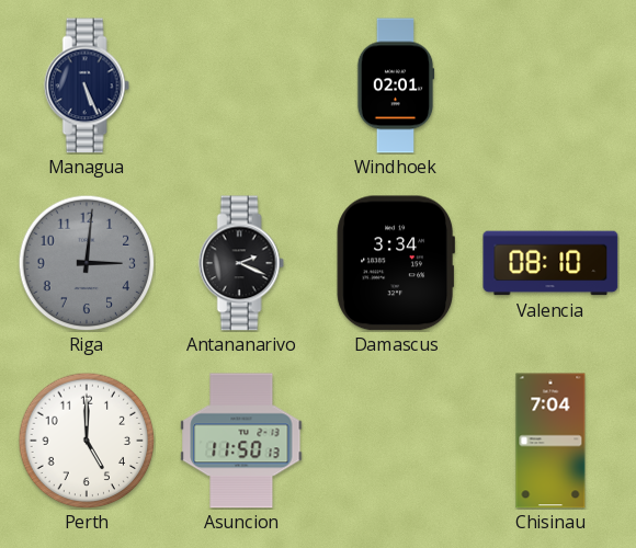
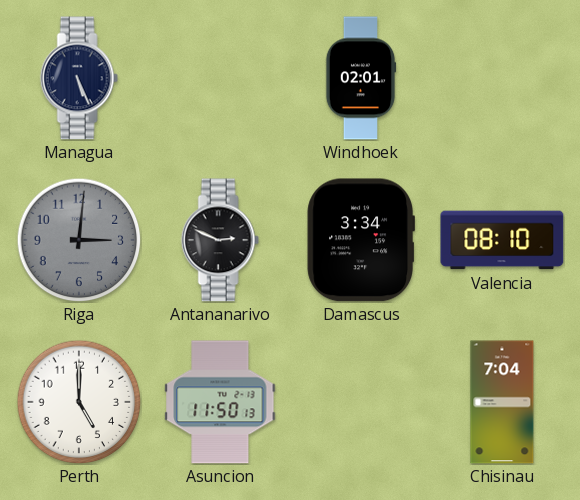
Antananarivo: 2:19 -> 2:49
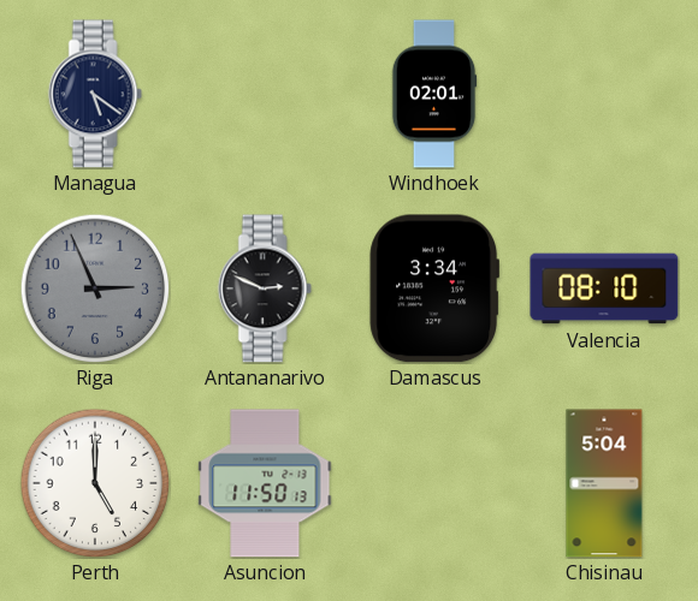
Managua: 5:26 -> 5:21
Riga: 3:01 -> 2:56
Chisinau: 7:04 -> 5:04
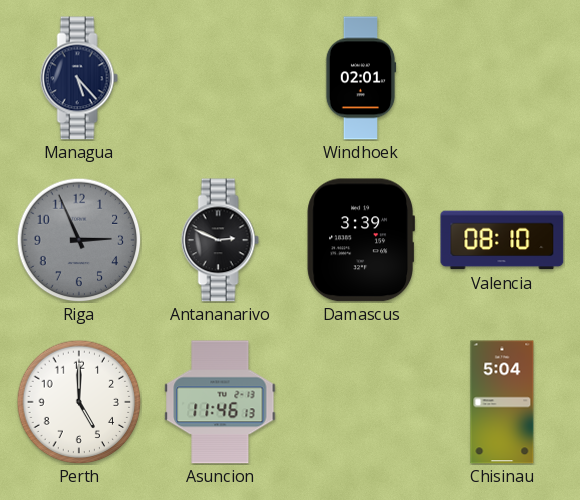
Managua: 5:21 -> 5:23
Damascus: 3:34 -> 3:39
Asuncion: 11:50 -> 11:46
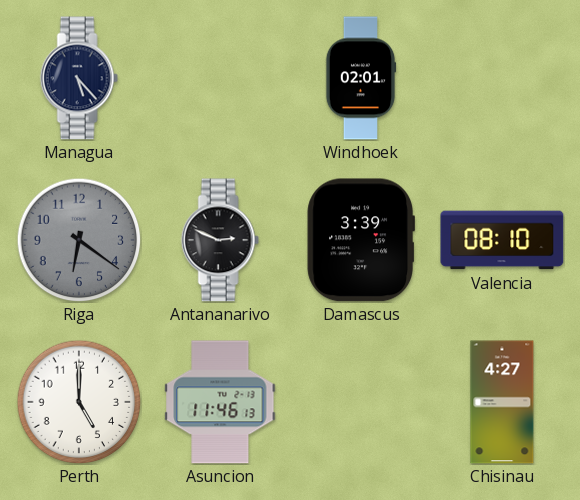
Riga: 2:56 -> 6:21
Chisinau: 5:04 -> 4:27
